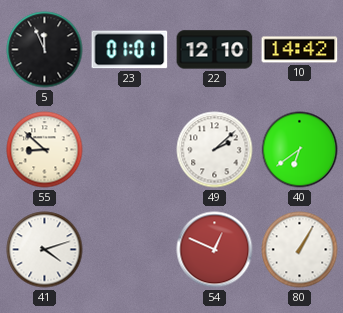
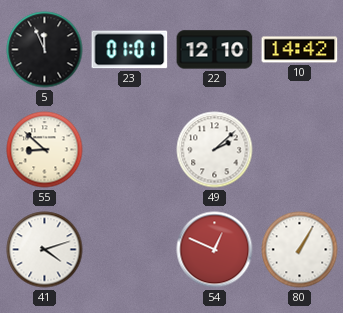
40: 6:39 -> none
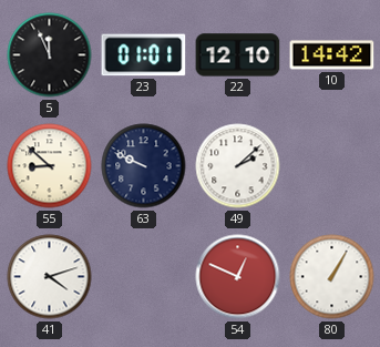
63: none -> 9:49
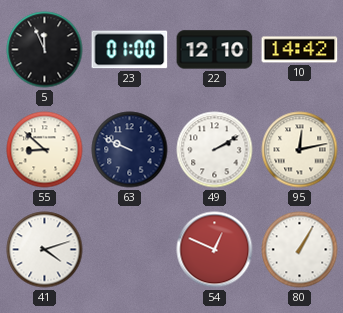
23: 01:01 -> 01:00
49: 2:08 -> 2:10
95: none -> 12:13
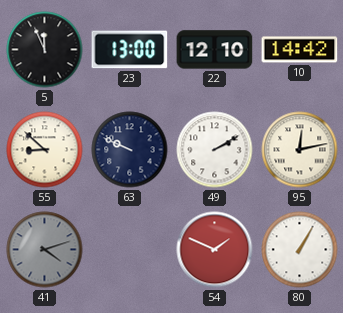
23: 01:00 -> 13:00
41 dial: white -> grey
54: 12:49 -> 1:49
